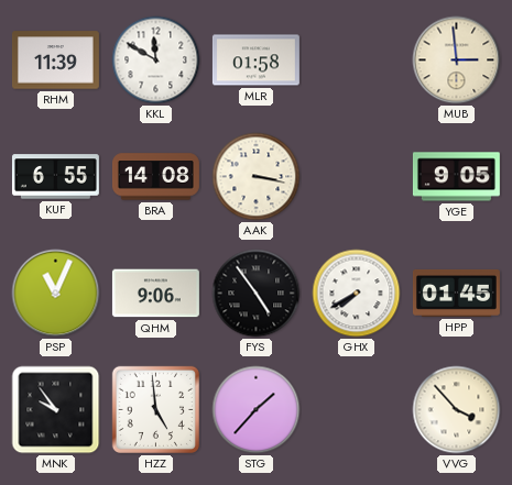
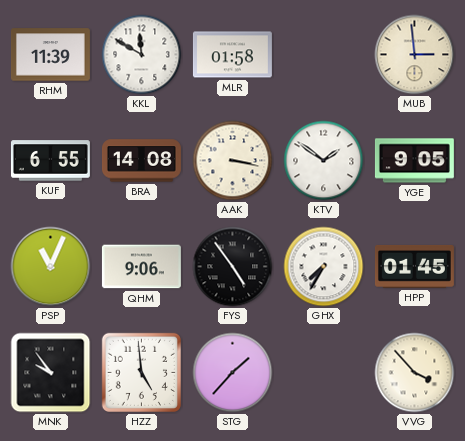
KTV: none -> 1:51
GHX: 7:40 -> 7:35
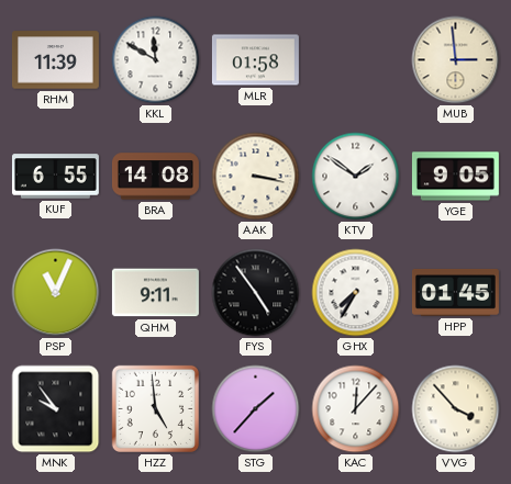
QHM: 9:06 -> 9:11
KAC: none -> 12:07
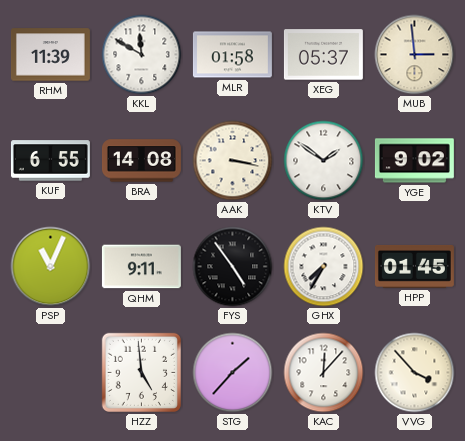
XEG: none -> 05:37
YGE: 9:05 -> 9:02
MNK: 9:54 -> none
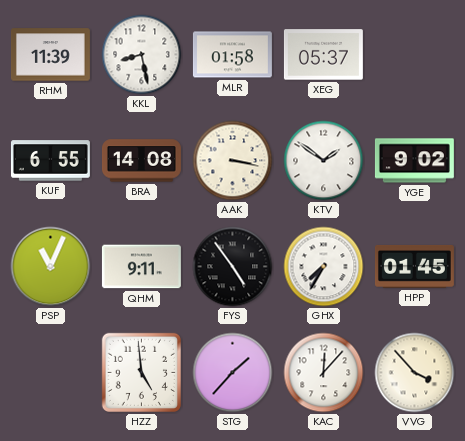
KKL: 11:50 -> 8:28
MUB: 2:59 -> none
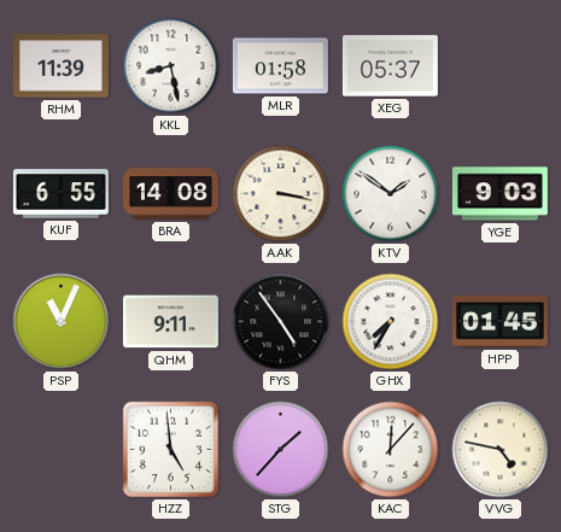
YGE: 9:02 -> 9:03
VVG: 3:53 -> 4:47
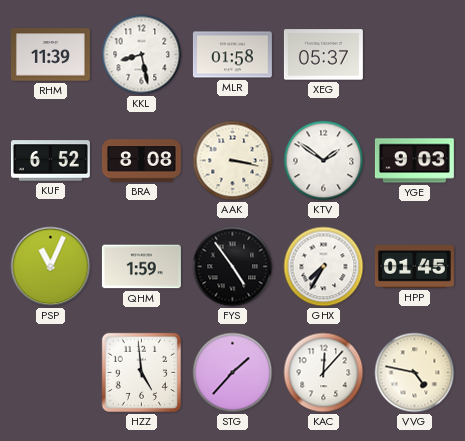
KUF: 6:55 -> 6:52
BRA: 14:08 -> 8:08
QHM: 9:11 -> 1:59
